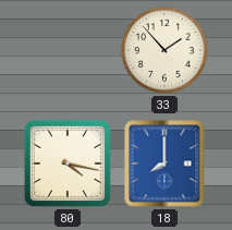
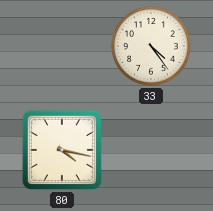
33: 1:53 -> 4:24
18: 8:00 -> none
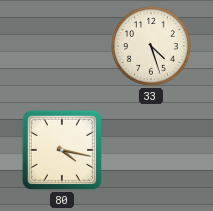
33: 4:24 -> 4:27
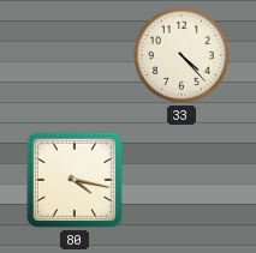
33: 4:27 -> 4:23
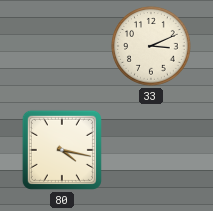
33: 4:23 -> 3:11
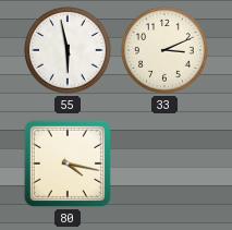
55: none -> 5:58
